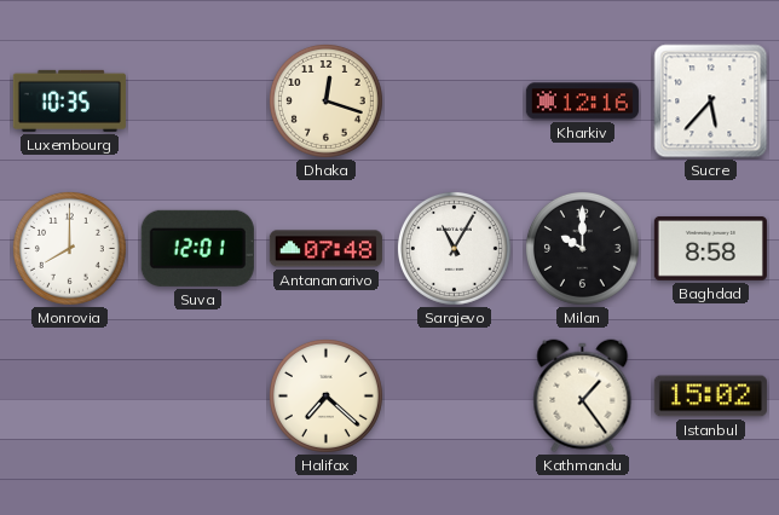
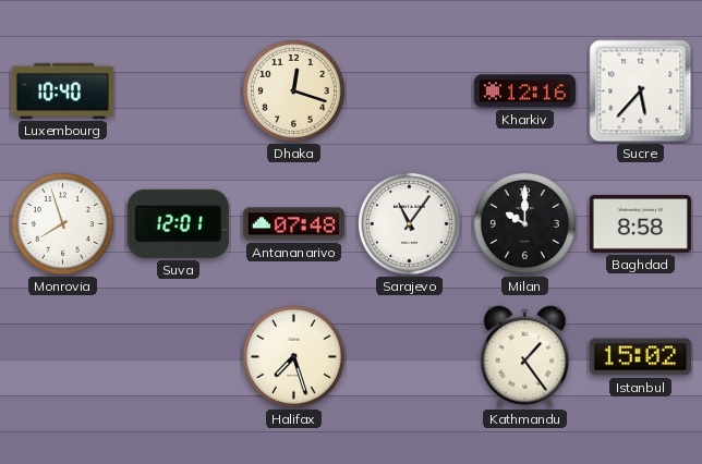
Luxembourg: 10:35 -> 10:40
Monrovia: 8:00 -> 7:57
Sarajevo: 11:05 -> 11:06
Halifax: 7:22 -> 7:27
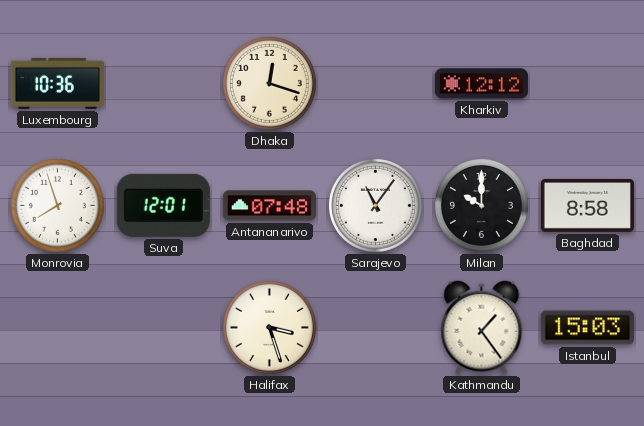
Luxembourg: 10:40 -> 10:36
Kharkiv: 12:16 -> 12:12
Sucre: 5:37 -> none
Halifax: 7:27 -> 3:27
Istanbul: 15:02 -> 15:03
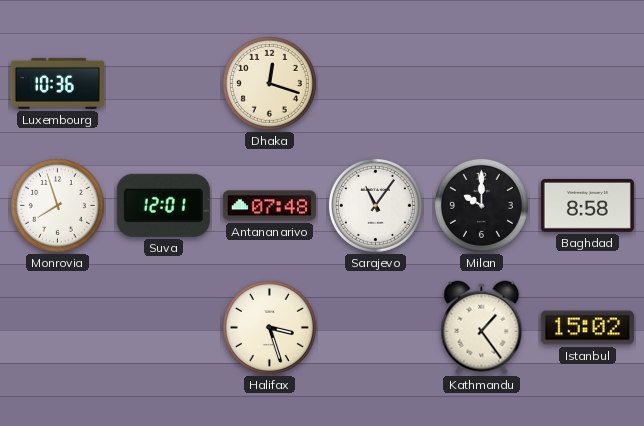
Kharkiv: 12:12 -> none
Istanbul: 15:03 -> 15:02
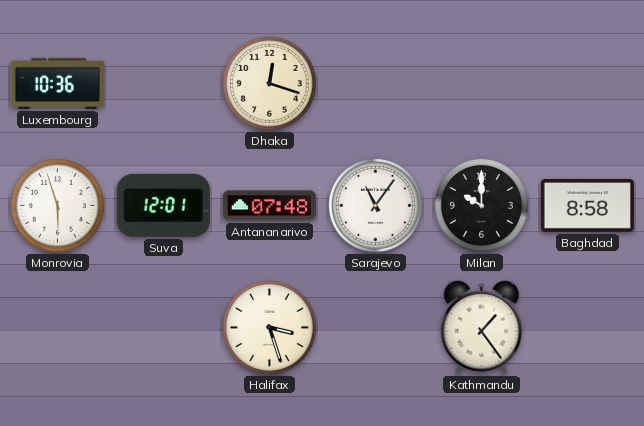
Monrovia: 7:57 -> 5:57
Istanbul: 15:02 -> none
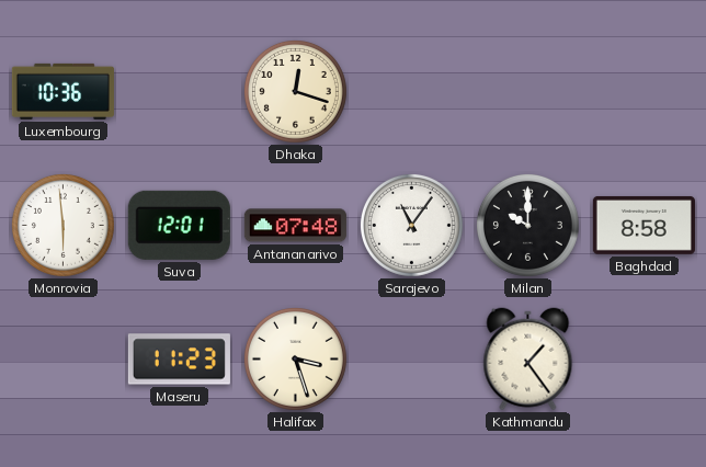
Monrovia: 5:57 -> 5:59
Maseru: none -> 11:23
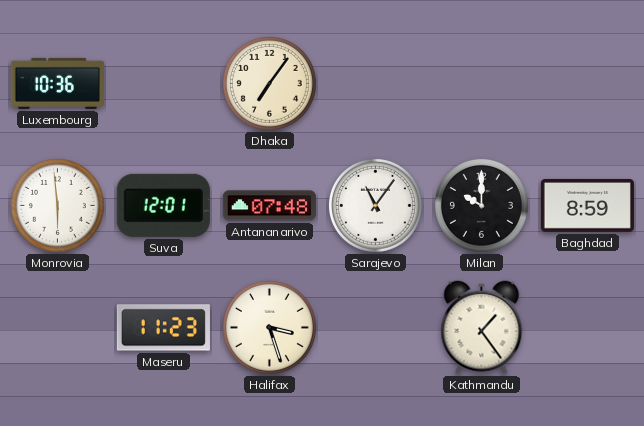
Dhaka: 12:18 -> 7:06
Baghdad: 8:58 -> 8:59
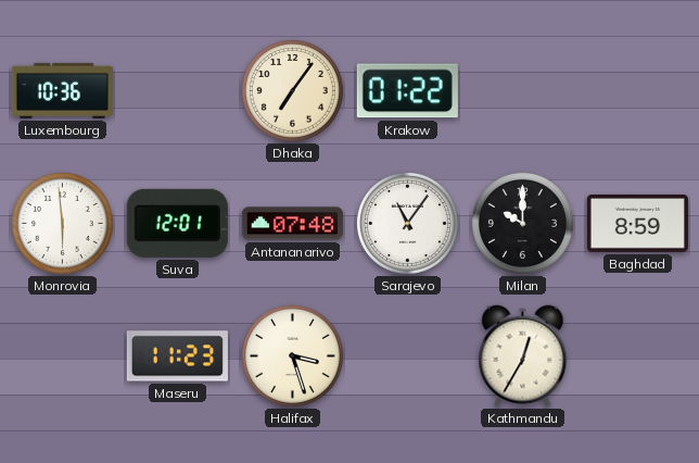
Krakow: none -> 01:22
Kathmandu: 1:24 -> 12:35
